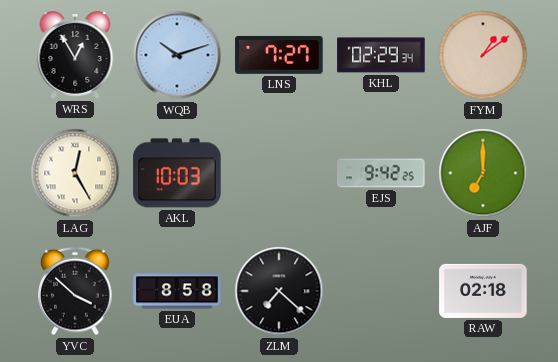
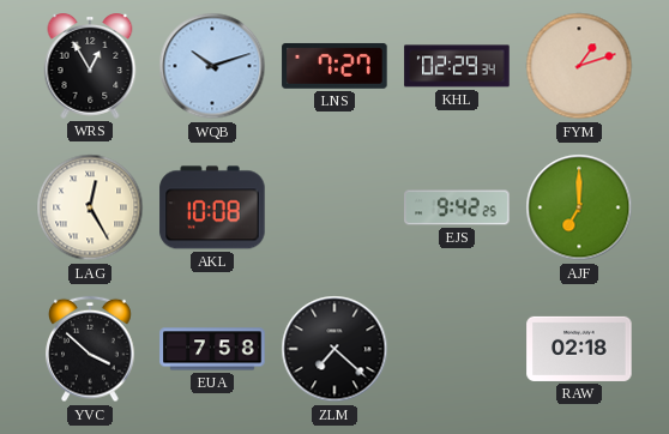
FYM: 1:09 -> 1:12
AKL: 10:03 -> 10:08
EUA: 8:58 -> 7:58
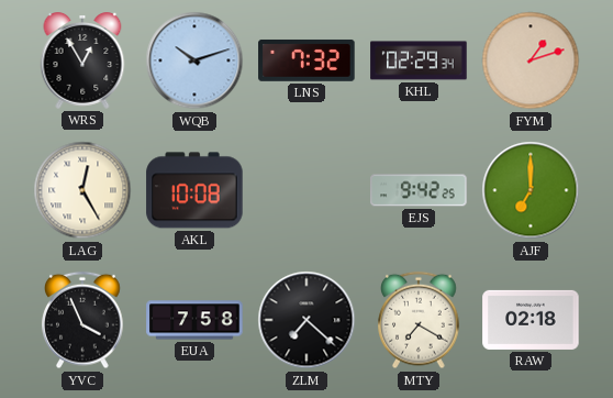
LNS: 7:27 -> 7:32
YVC: 3:52 -> 3:56
MTY: none -> 7:20
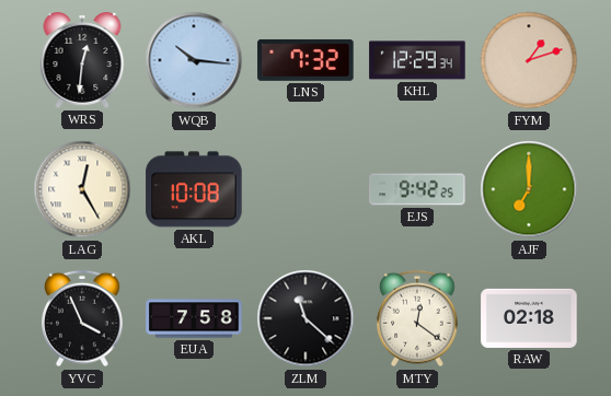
WRS: 12:55 -> 12:31
WQB: 10:12 -> 10:16
KHL: 02:29 -> 12:29
ZLM: 7:22 -> 11:22
MTY: 7:20 -> 12:21
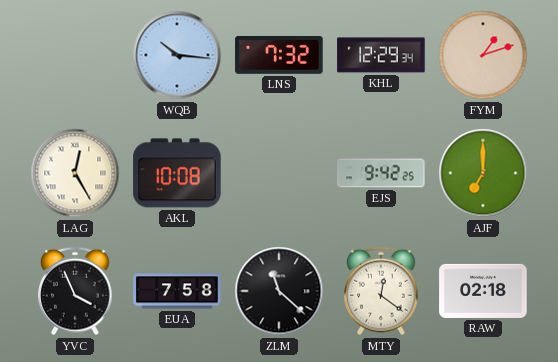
WRS: 12:31 -> none
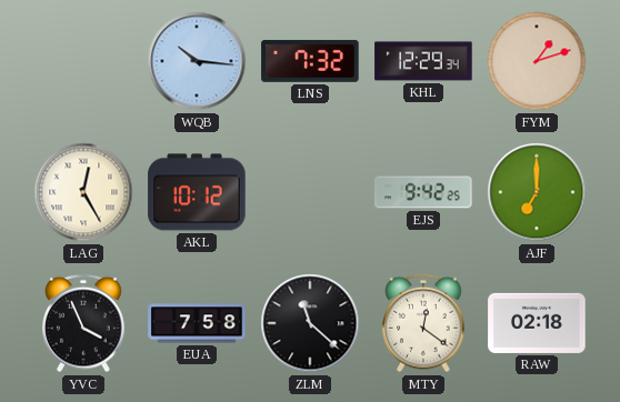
AKL: 10:08 -> 10:12
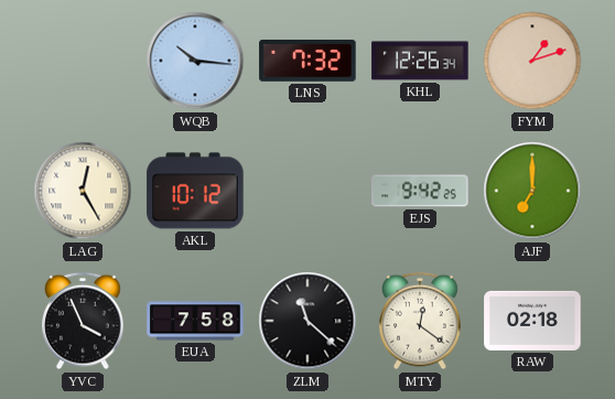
KHL: 12:29 -> 12:26
